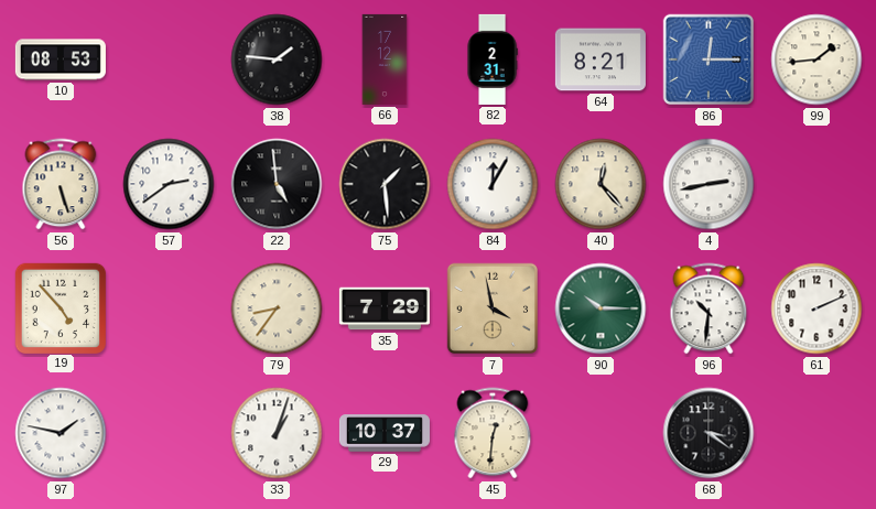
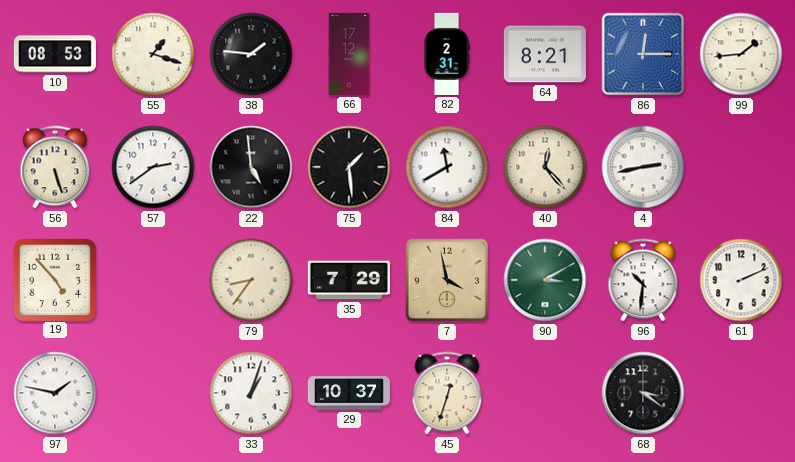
55: none -> 1:18
84: 12:05 -> 11:40
90: 10:15 -> 3:10
45: 12:31 -> 12:33
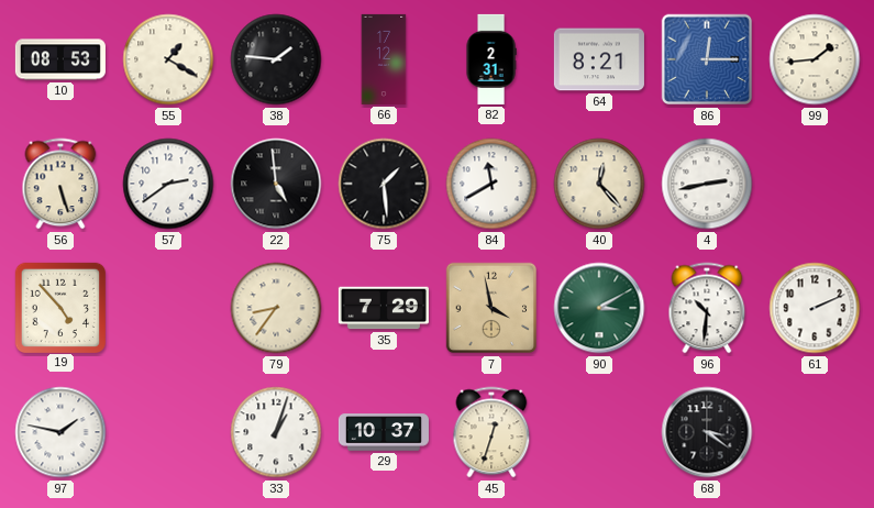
55: 1:18 -> 1:20
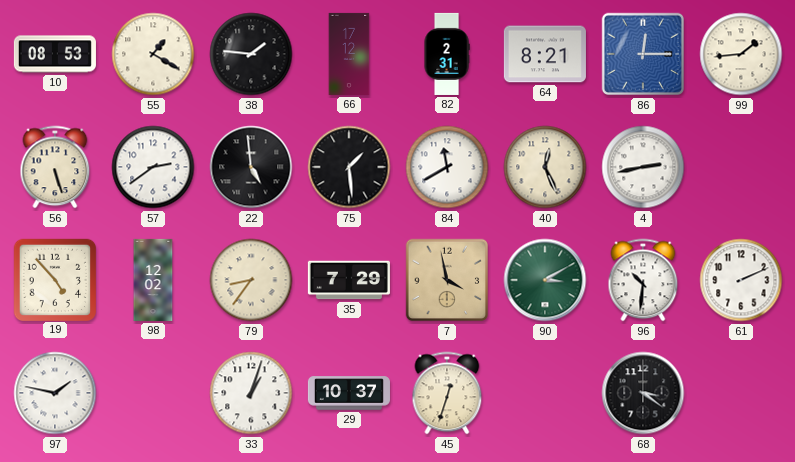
40: 12:23 -> 12:26
98: none -> 12:02
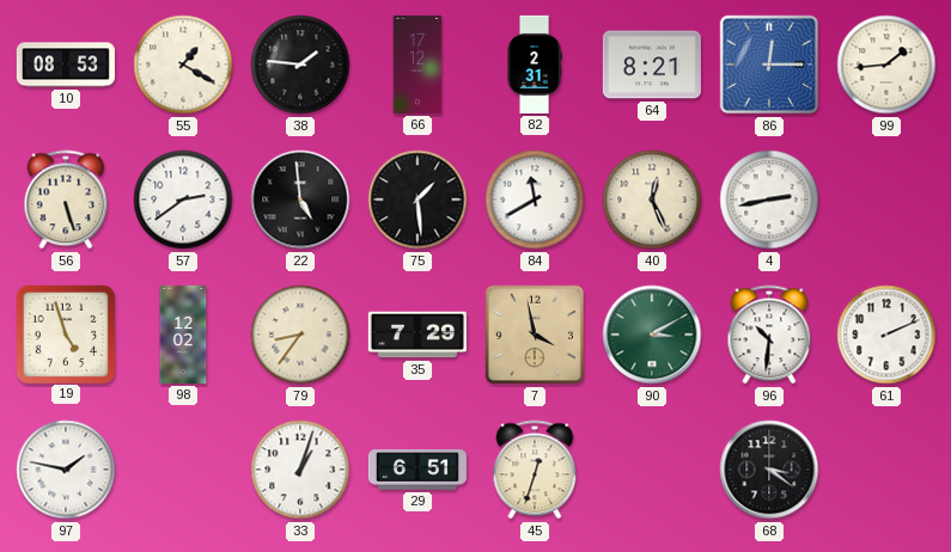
19: 4:53 -> 4:57
29: 10:37 -> 6:51
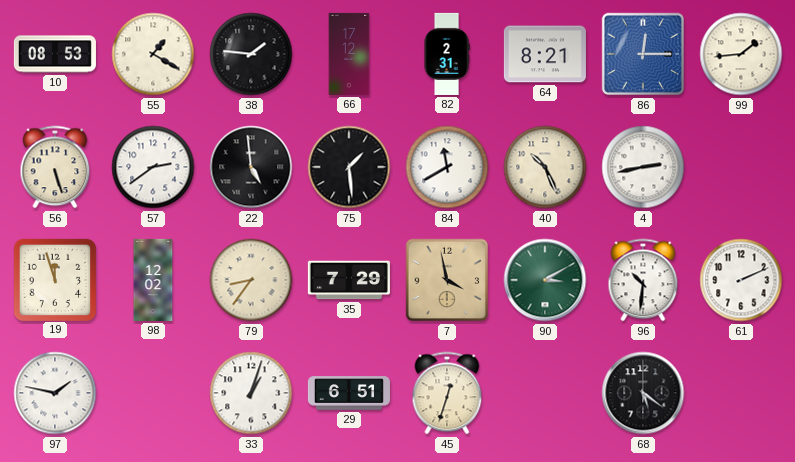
40: 12:26 -> 10:26
19: 4:57 -> 11:57
68: 3:21 -> 5:21
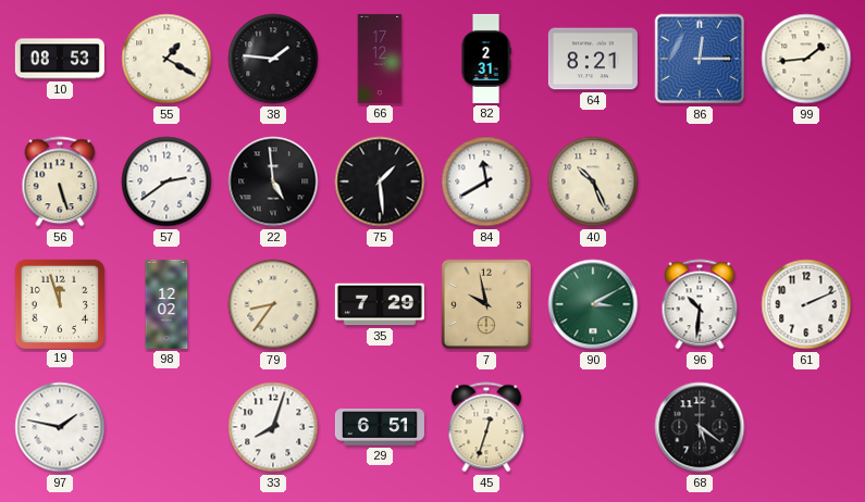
4: 2:43 -> none
7: 3:58 -> 9:58
33: 1:03 -> 8:03
